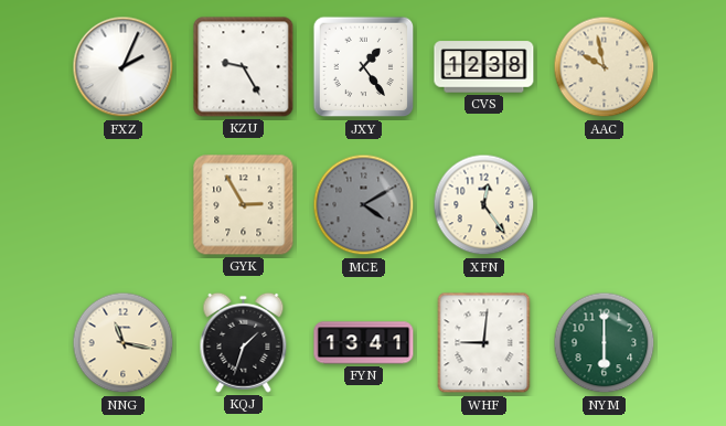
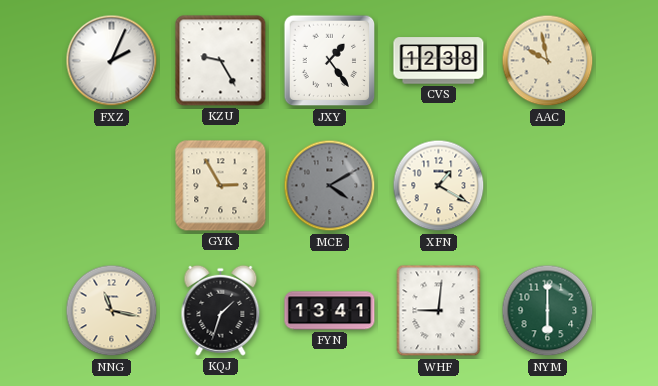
XFN: 12:24 -> 1:20
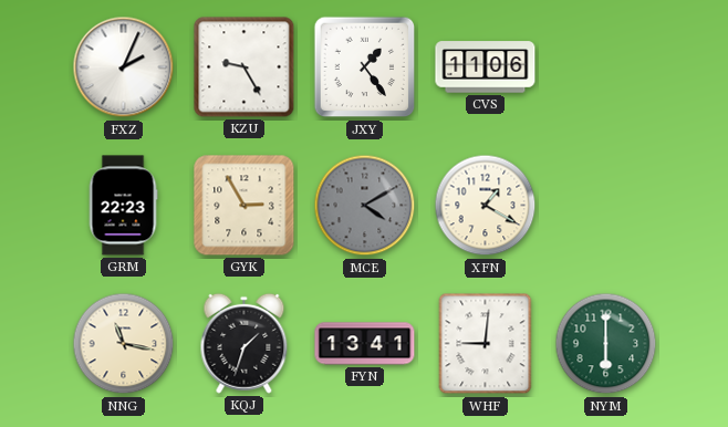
CVS: 12:38 -> 11:06
AAC: 9:58 -> none
GRM: none -> 22:23
